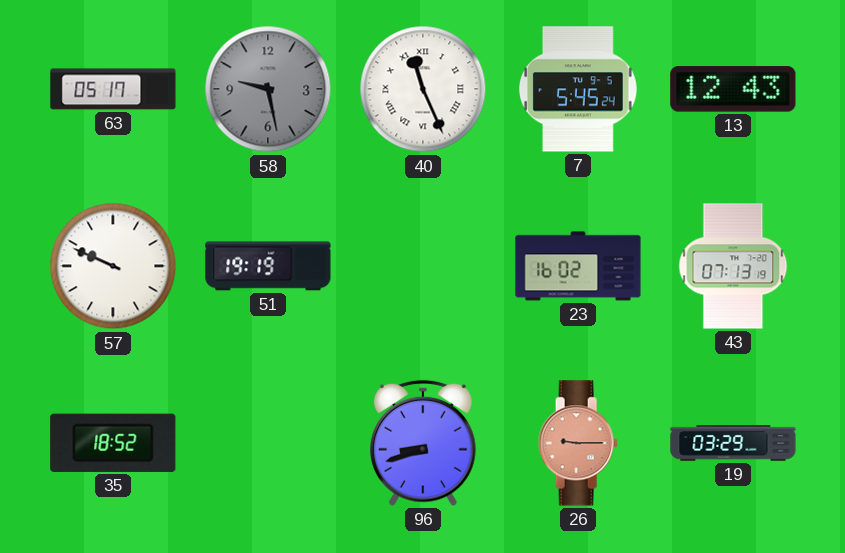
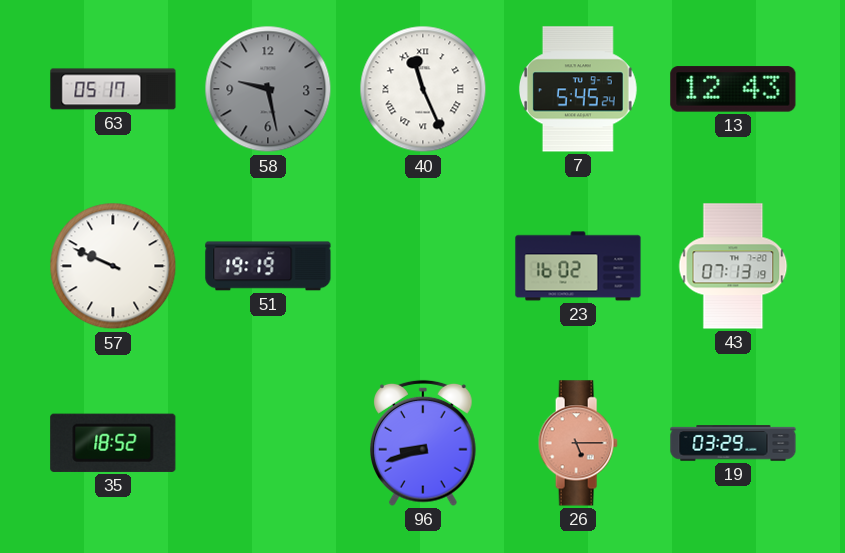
26: 9:15 -> 5:15
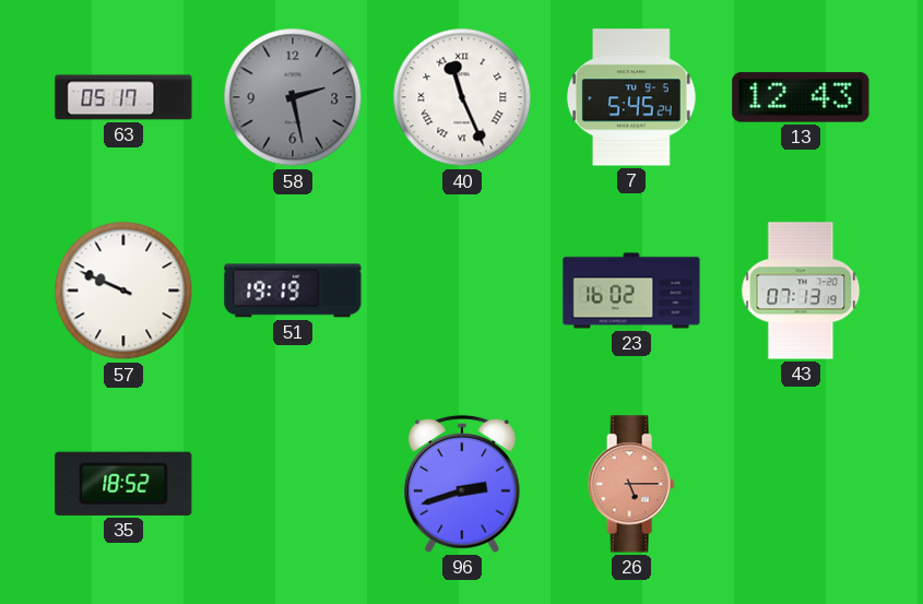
58: 9:28 -> 2:28
96: 8:42 -> 2:42
19: 03:29 -> none
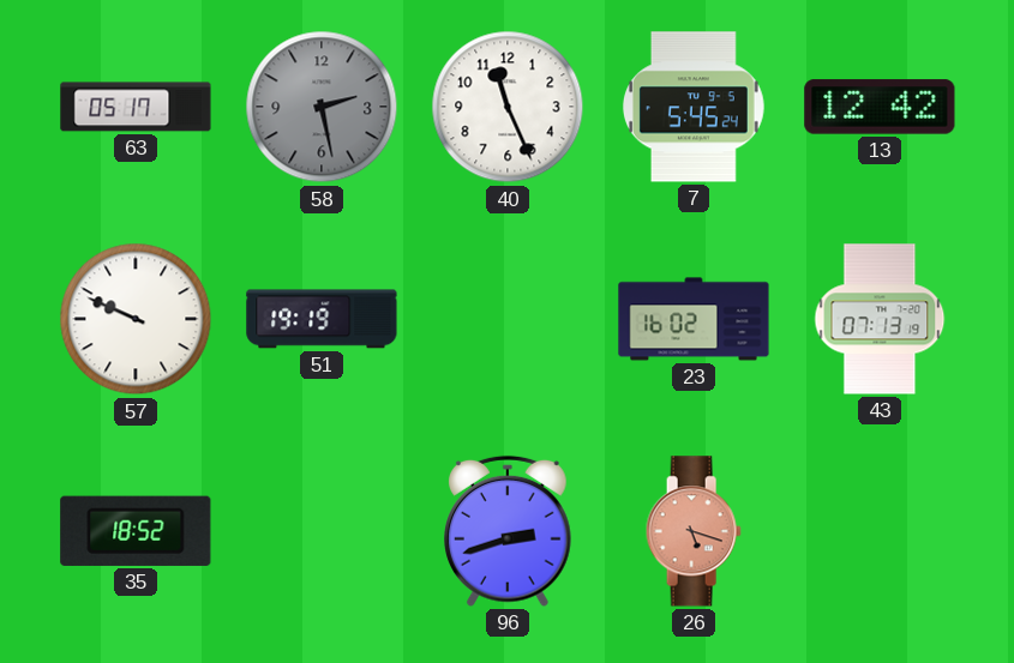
40 numerals: Roman -> Arabic
13: 12:43 -> 12:42
26: 5:15 -> 5:18
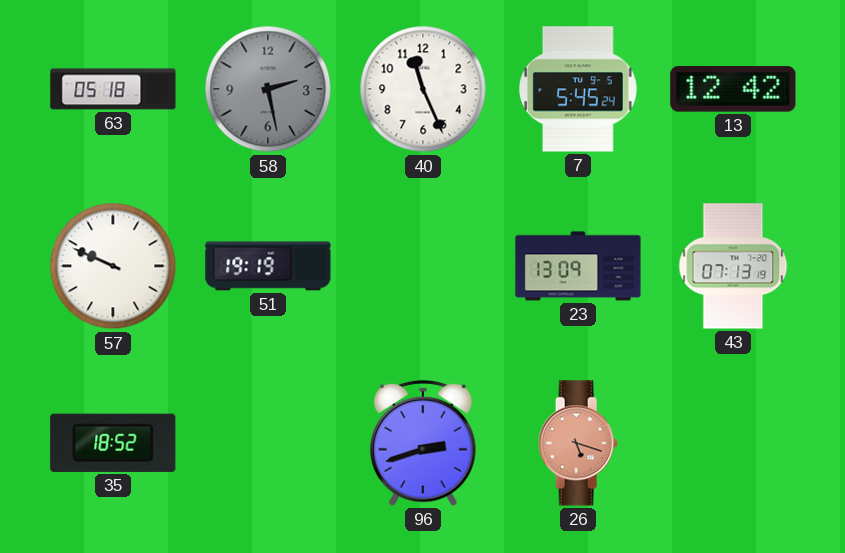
63: 05:17 -> 05:18
23: 16:02 -> 13:09
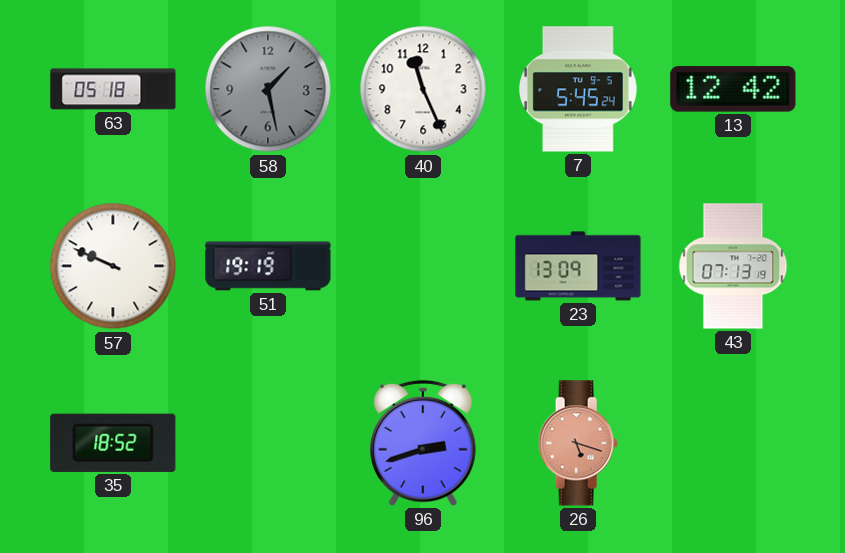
58: 2:28 -> 1:28
